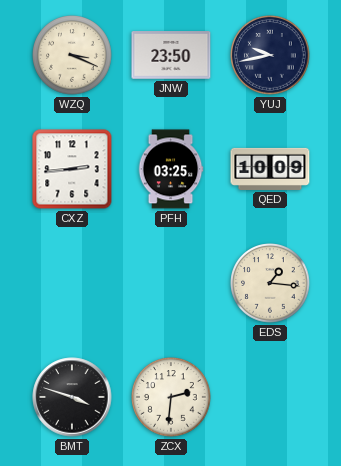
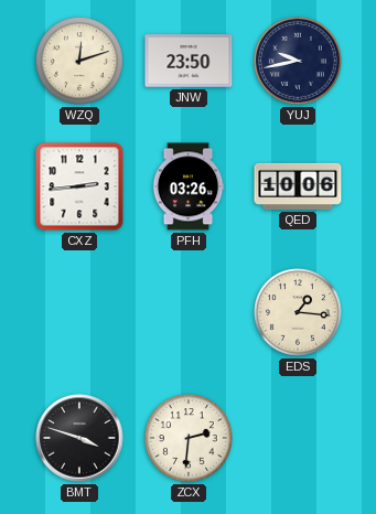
WZQ: 3:19 -> 12:12
PFH: 03:25 -> 03:26
QED: 10:09 -> 10:06
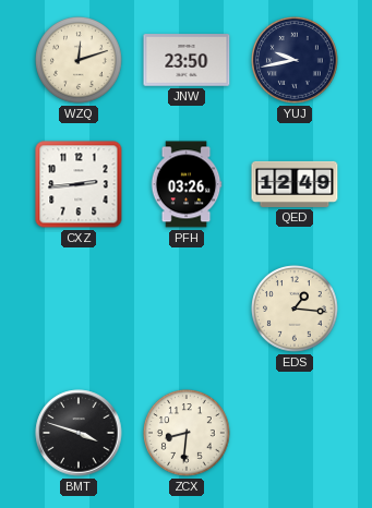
QED: 10:06 -> 12:49
ZCX: 2:31 -> 8:31
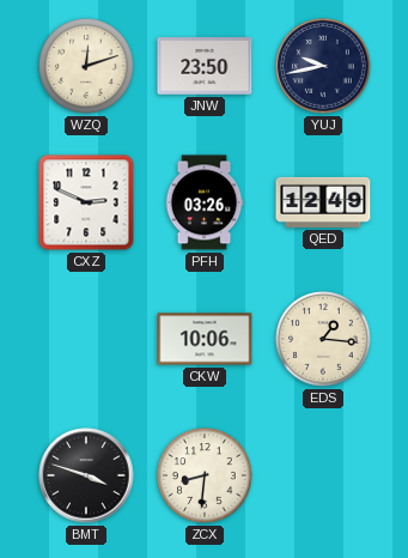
CXZ: 2:44 -> 2:49
CKW: none -> 10:06
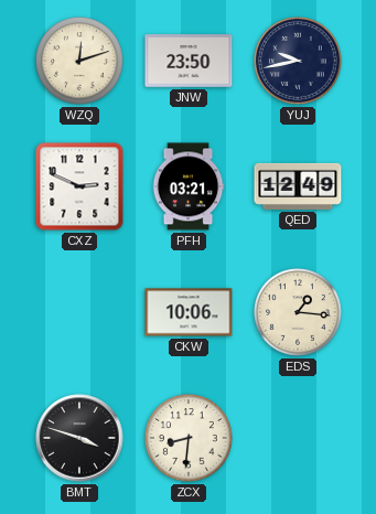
PFH: 03:26 -> 03:21
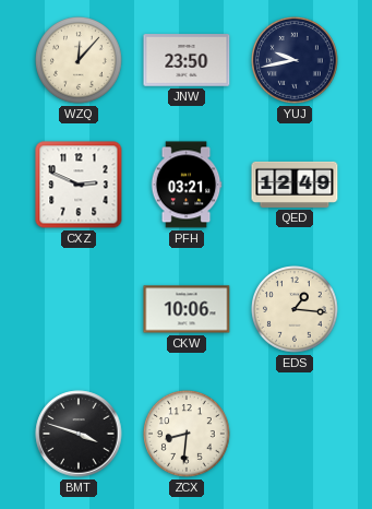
WZQ: 12:12 -> 12:07
